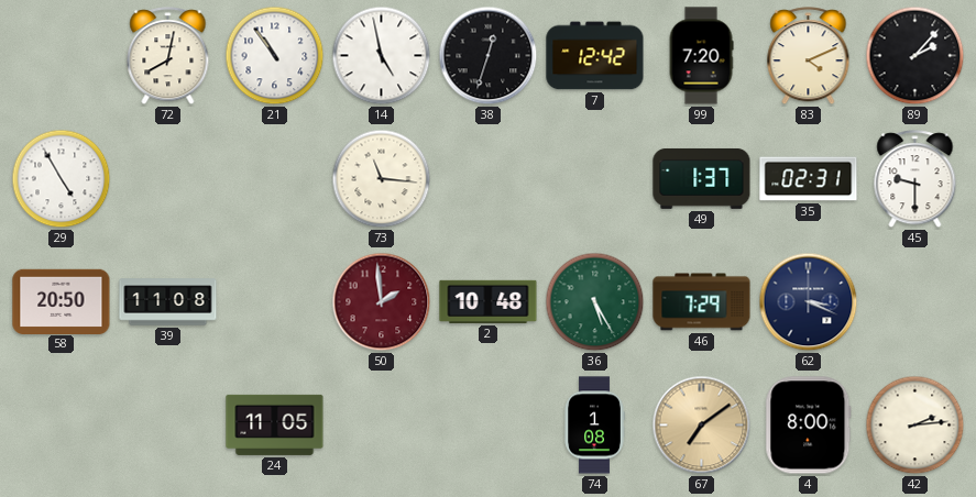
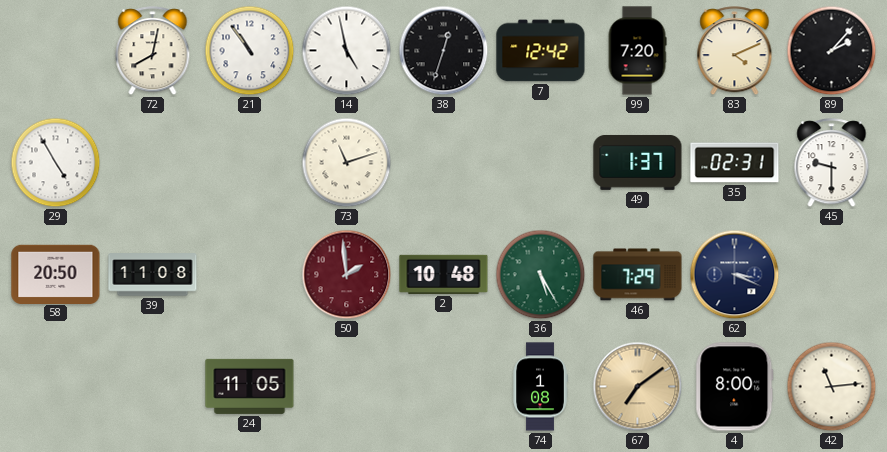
73: 11:16 -> 11:12
42: 2:14 -> 11:14
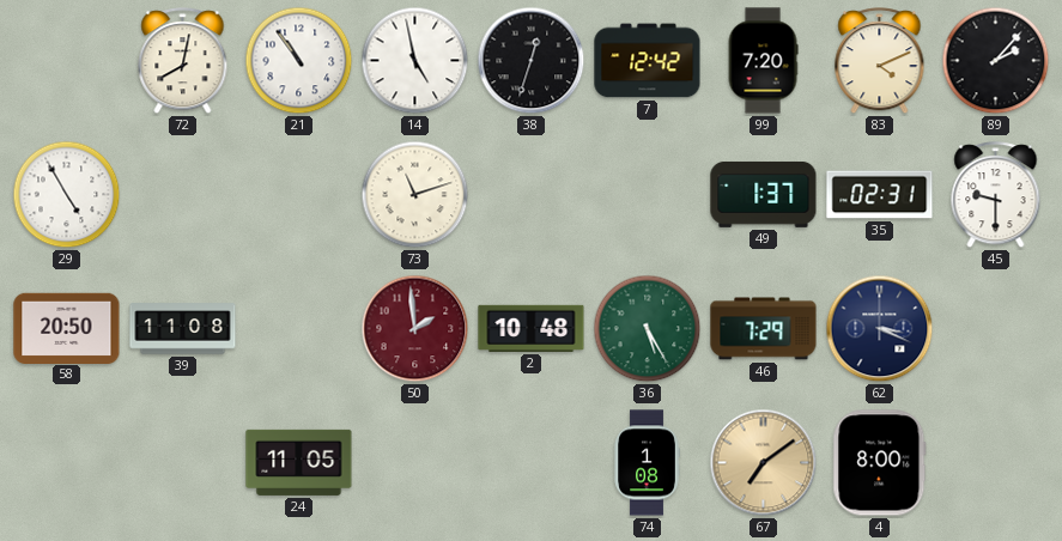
42: 11:14 -> none
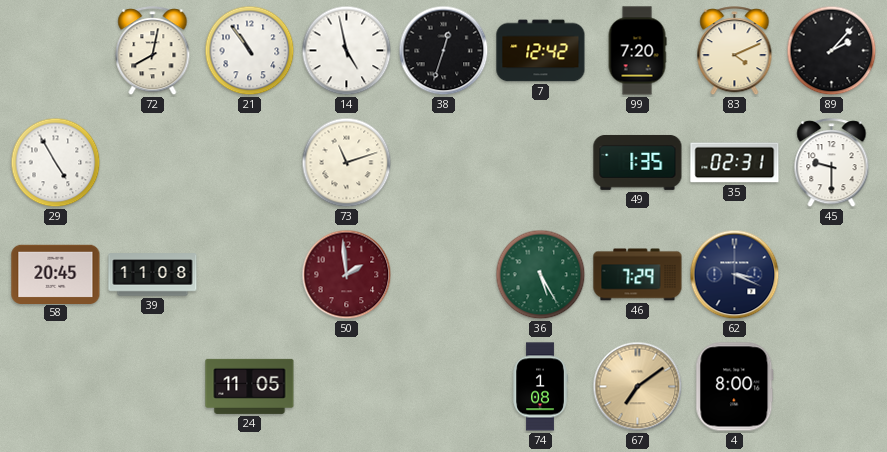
49: 1:37 -> 1:35
58: 20:50 -> 20:45
2: 10:48 -> none
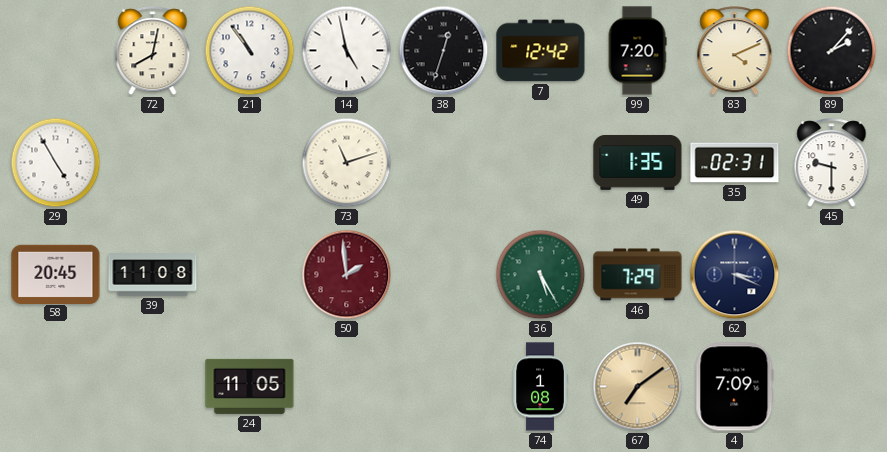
4: 8:00 -> 7:09
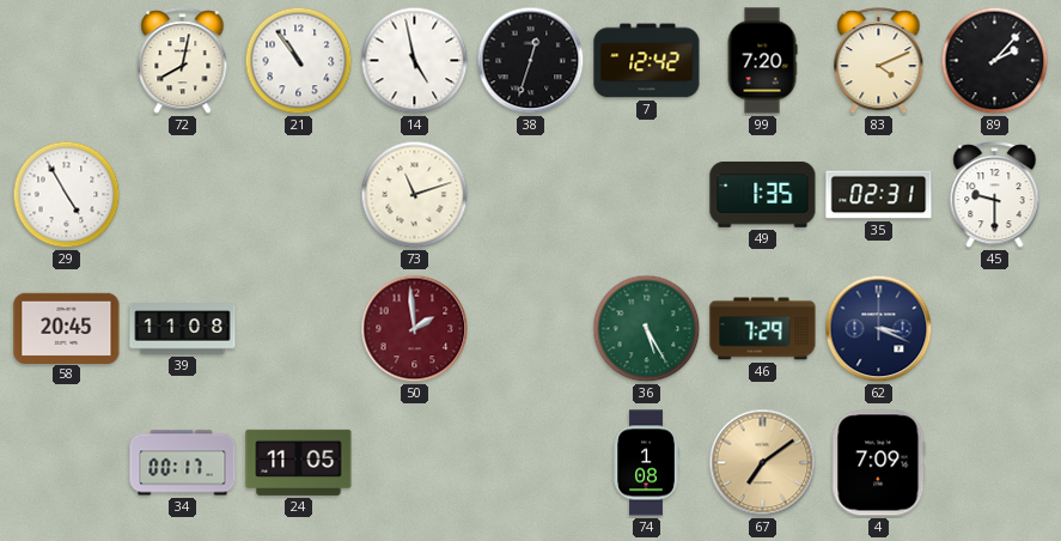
34: none -> 00:17
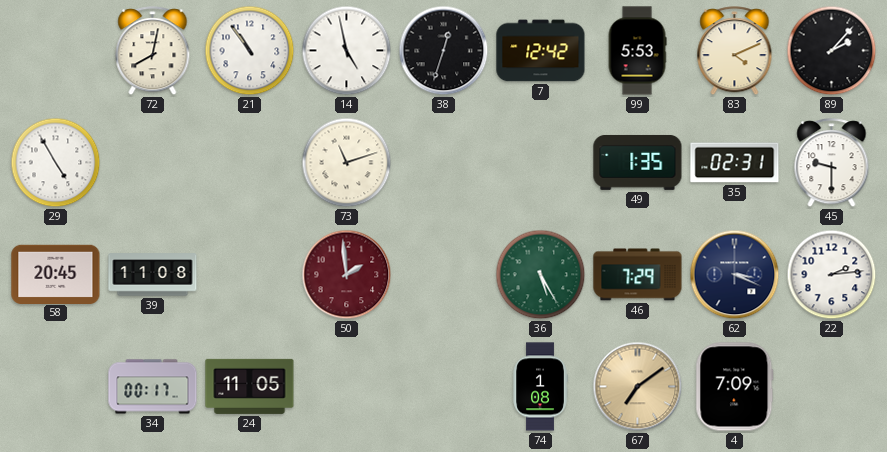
99: 7:20 -> 5:53
22: none -> 2:14
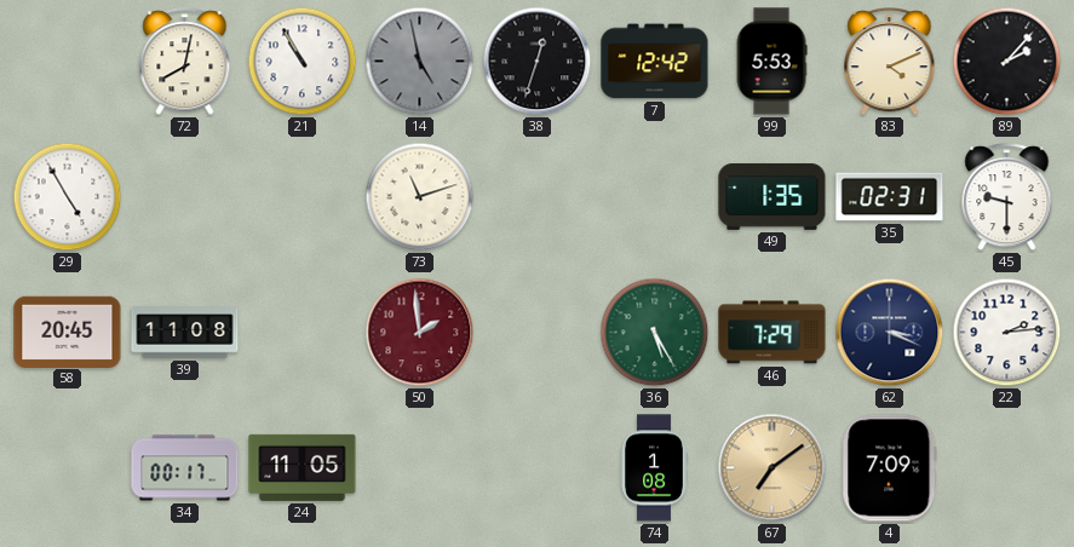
21: 10:54 -> 10:55
14 dial: white -> grey
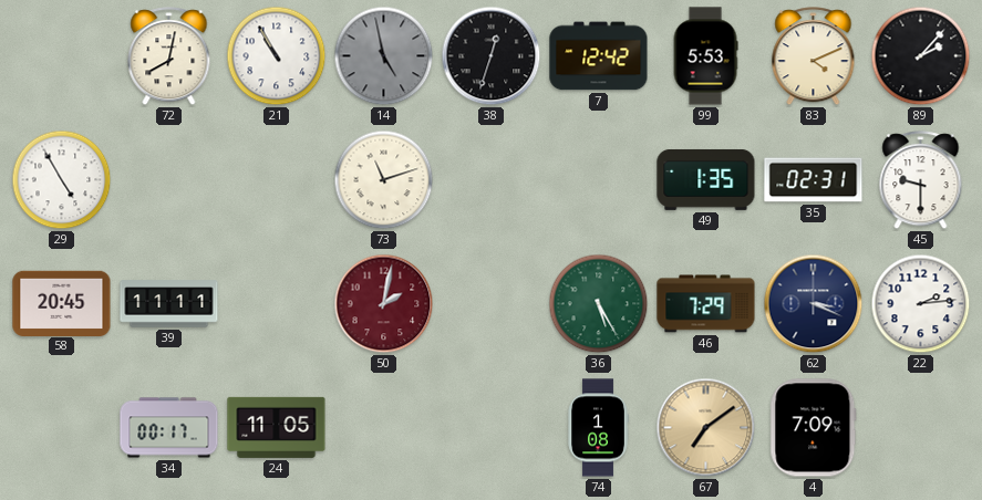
39: 11:08 -> 11:11
50: 1:59 -> 2:02
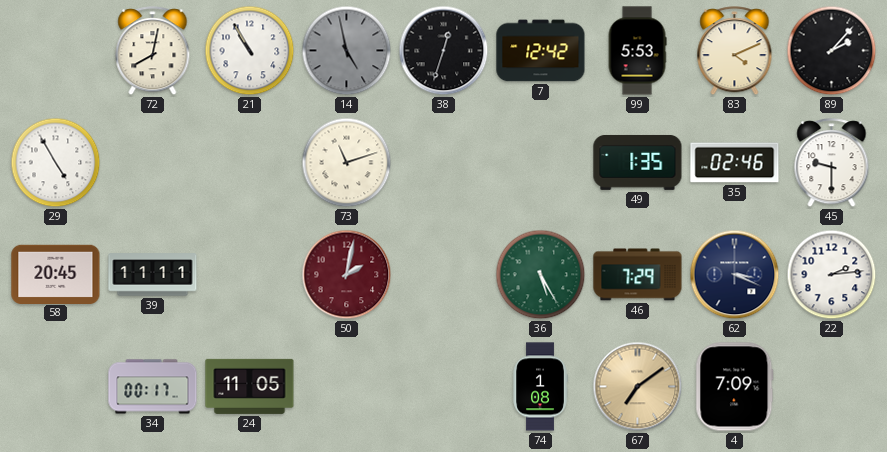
35: 02:31 -> 02:46
